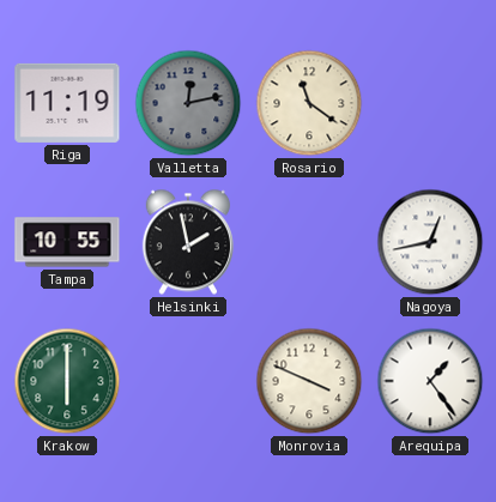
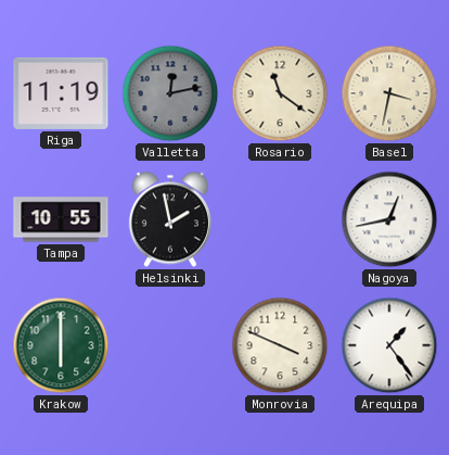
Basel: none -> 3:32
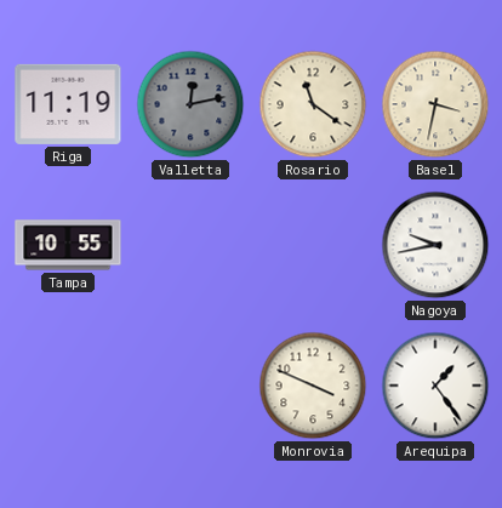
Helsinki: 1:58 -> none
Nagoya: 12:43 -> 9:43
Krakow: 6:00 -> none
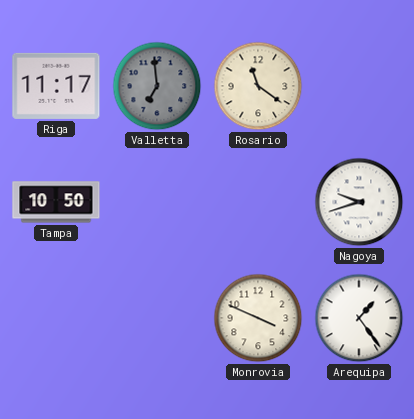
Riga: 11:19 -> 11:17
Valletta: 12:13 -> 6:59
Basel: 3:32 -> none
Tampa: 10:55 -> 10:50
Nagoya: 9:43 -> 9:42
